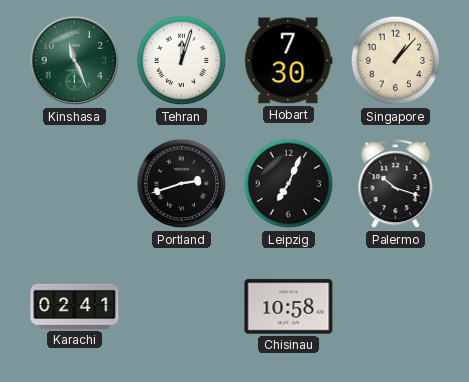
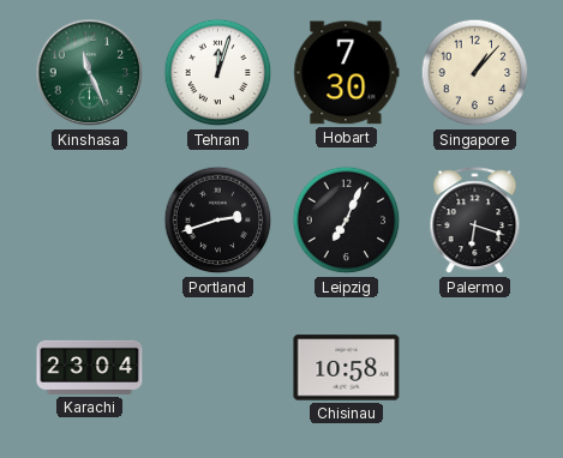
Palermo: 10:18 -> 6:18
Karachi: 02:41 -> 23:04
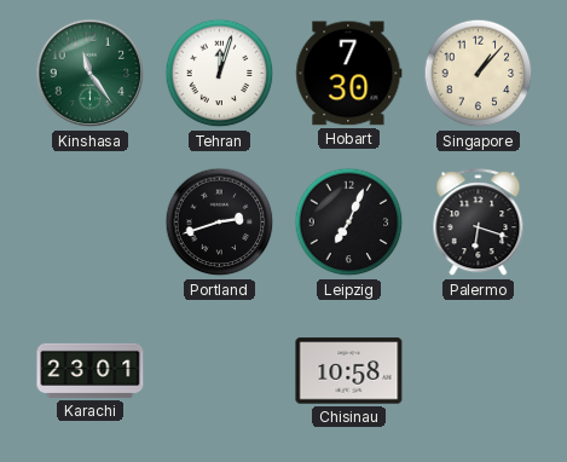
Kinshasa: 11:26 -> 11:24
Karachi: 23:04 -> 23:01
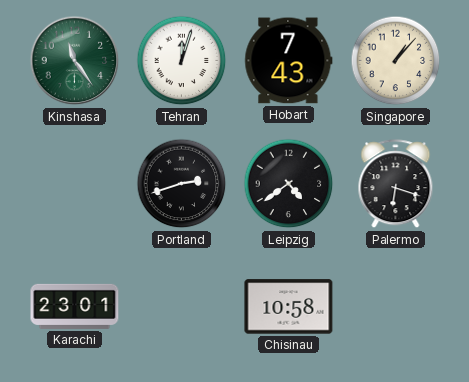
Hobart: 7:30 -> 7:43
Leipzig: 7:04 -> 4:39
